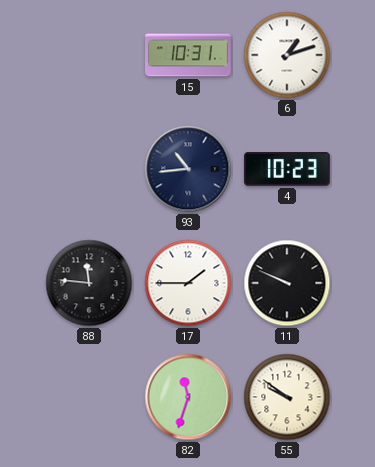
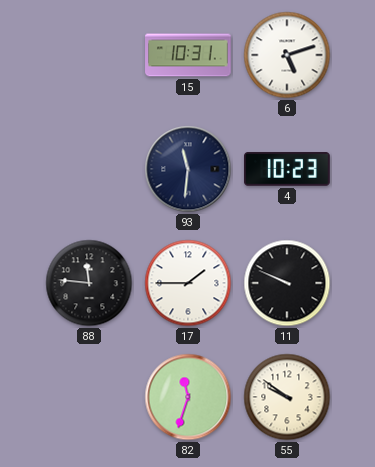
6: 1:12 -> 5:12
93: 10:44 -> 11:31
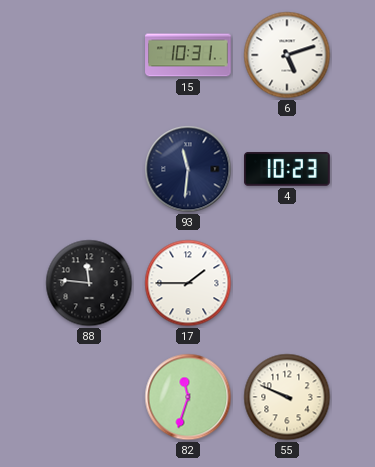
11: 9:49 -> none
55: 9:51 -> 9:49
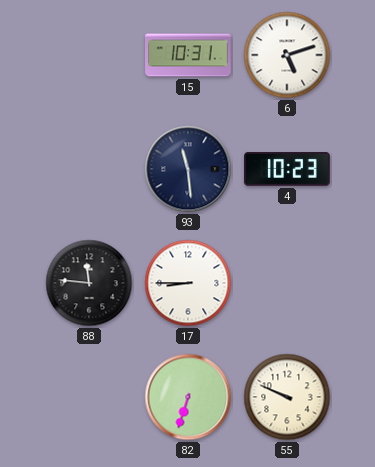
93: 11:31 -> 11:29
17: 1:45 -> 8:45
82: 11:33 -> 6:33
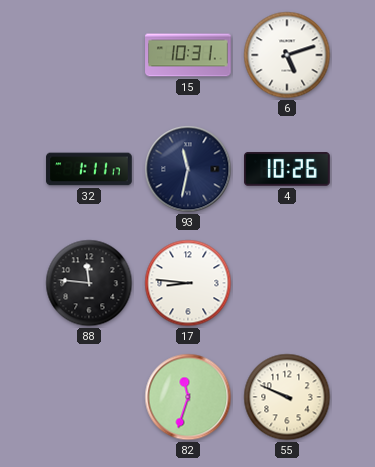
32: none -> 1:11
93: 11:29 -> 11:32
4: 10:23 -> 10:26
17: 8:45 -> 8:46
82: 6:33 -> 11:33
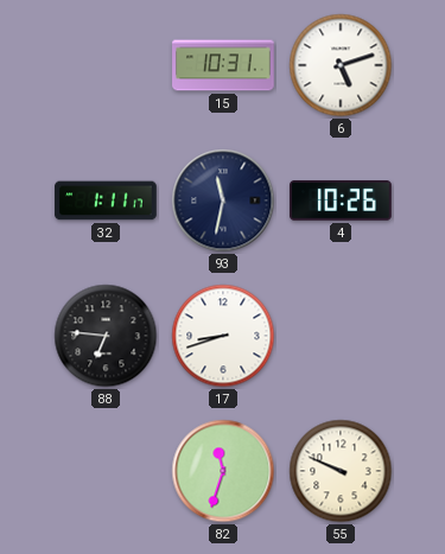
88: 11:46 -> 6:46
17: 8:46 -> 8:42
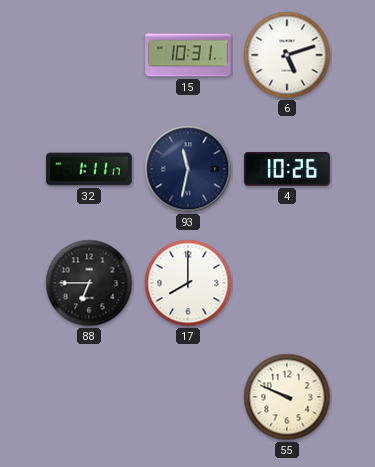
88: 6:46 -> 6:45
17: 8:42 -> 8:00
82: 11:33 -> none
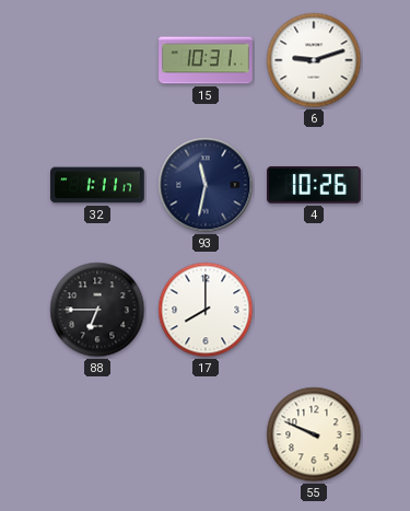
6: 5:12 -> 9:12
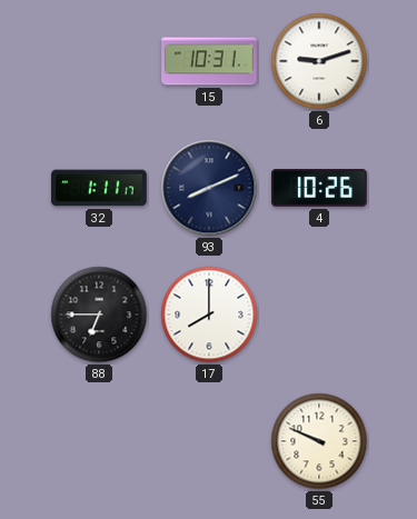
93: 11:32 -> 8:11
